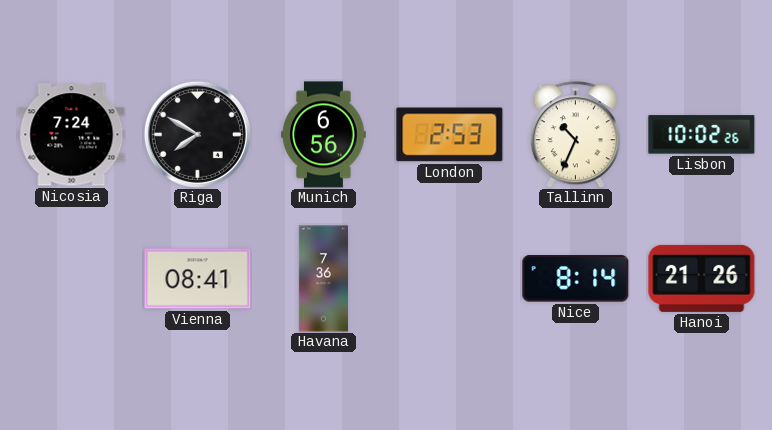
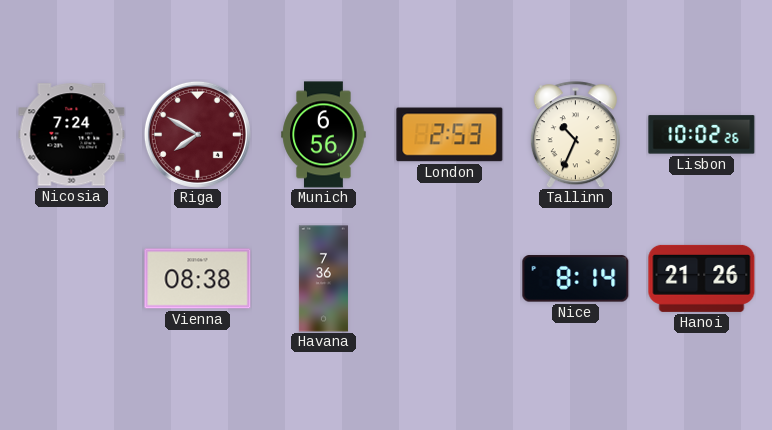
Riga dial: black -> burgundy
Vienna: 08:41 -> 08:38
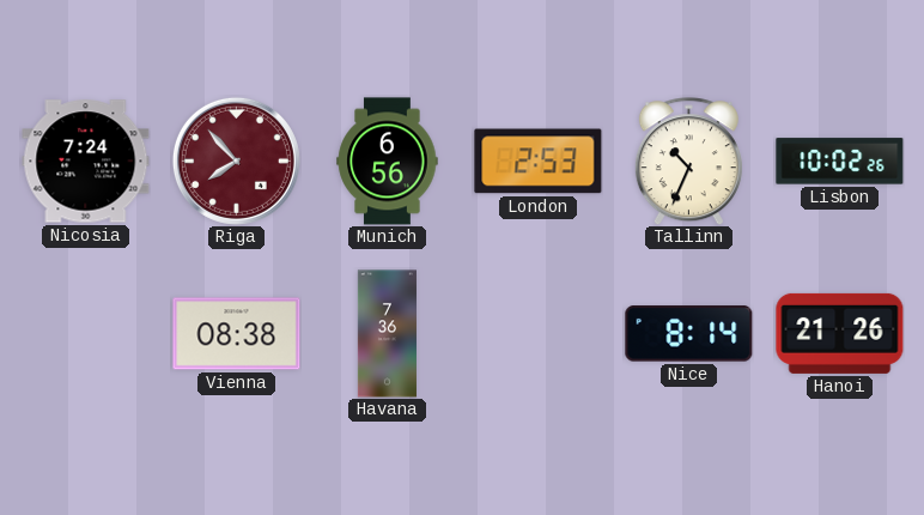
Riga: 7:50 -> 7:53
